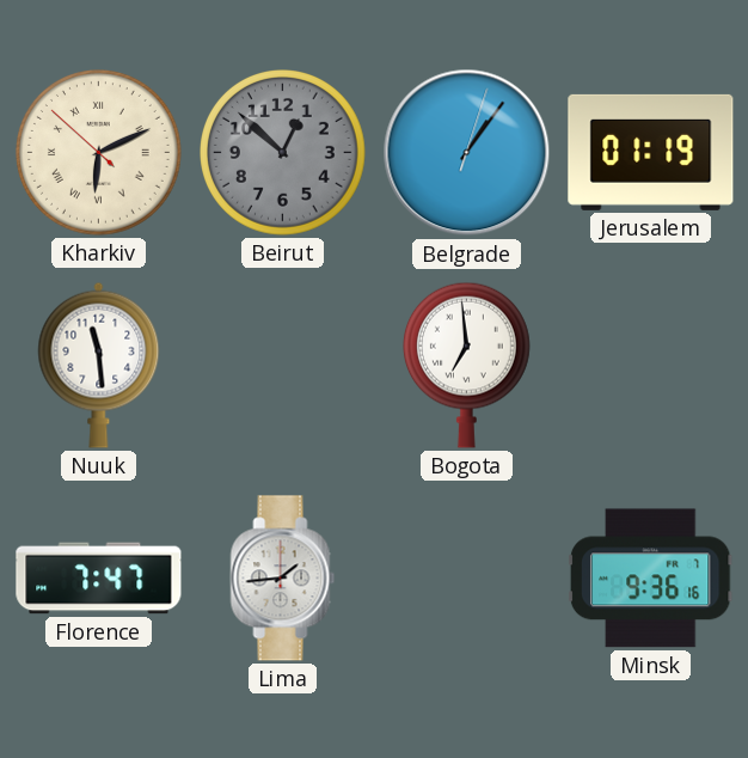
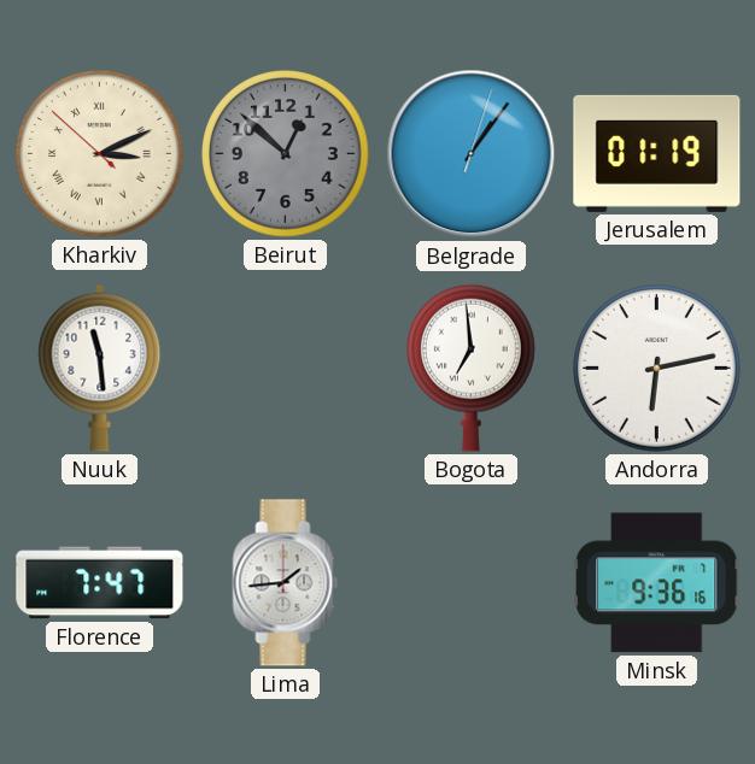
Kharkiv: 6:10 -> 3:10
Andorra: none -> 6:13
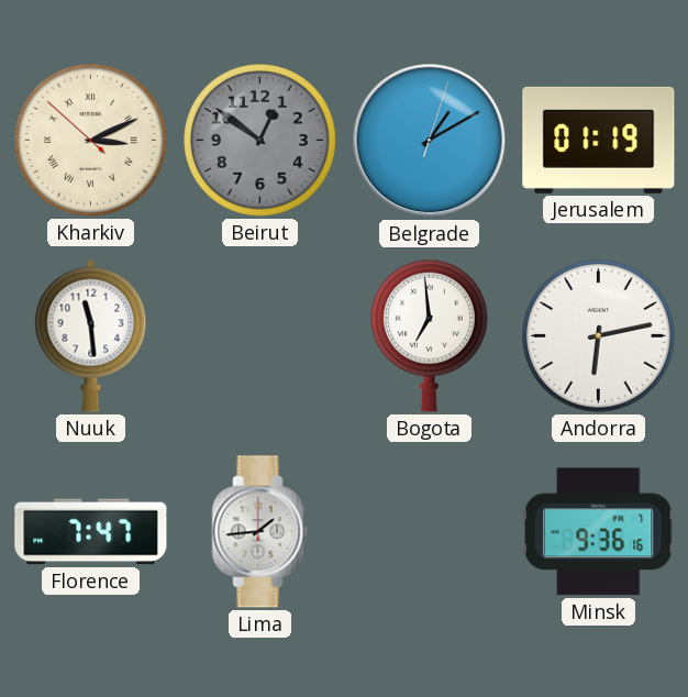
Beirut: 12:52 -> 12:51
Belgrade: 1:06 -> 1:10
